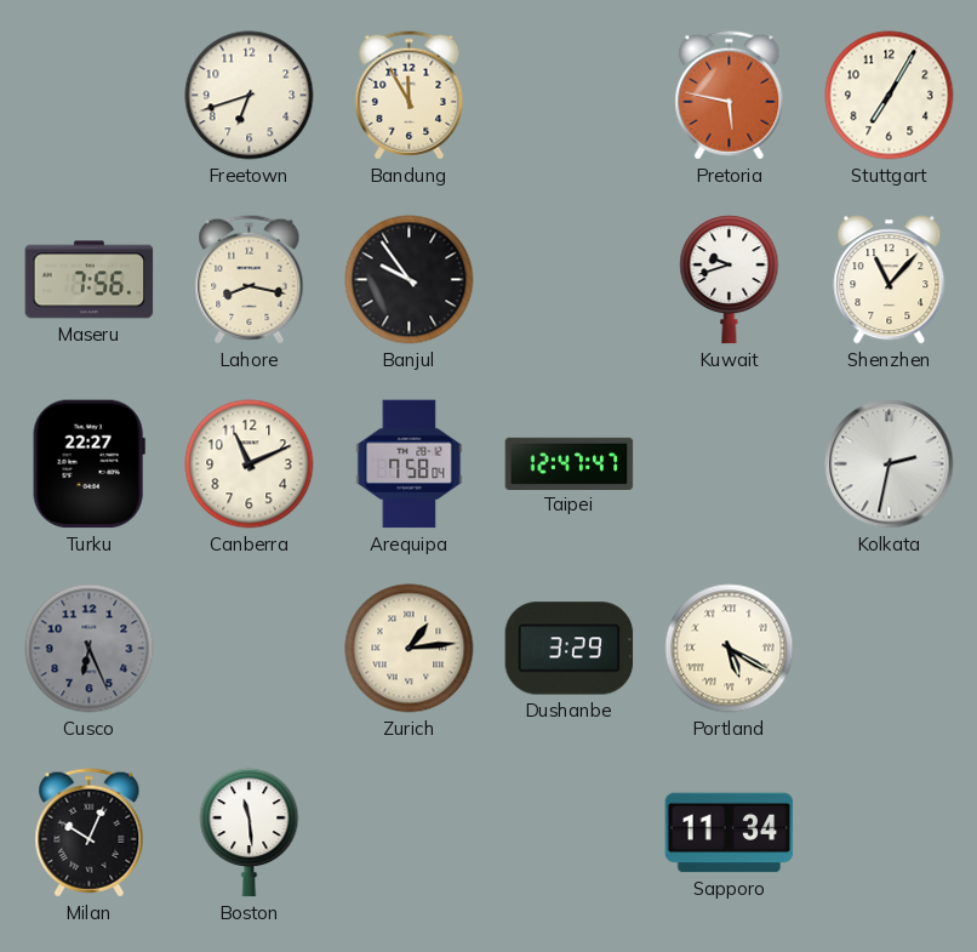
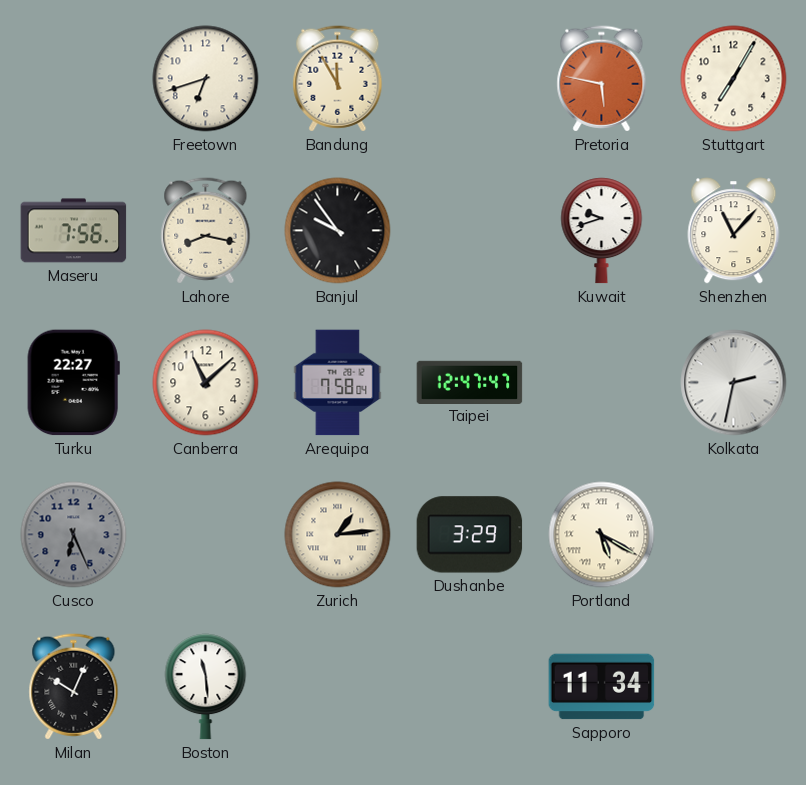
Canberra: 11:11 -> 11:08
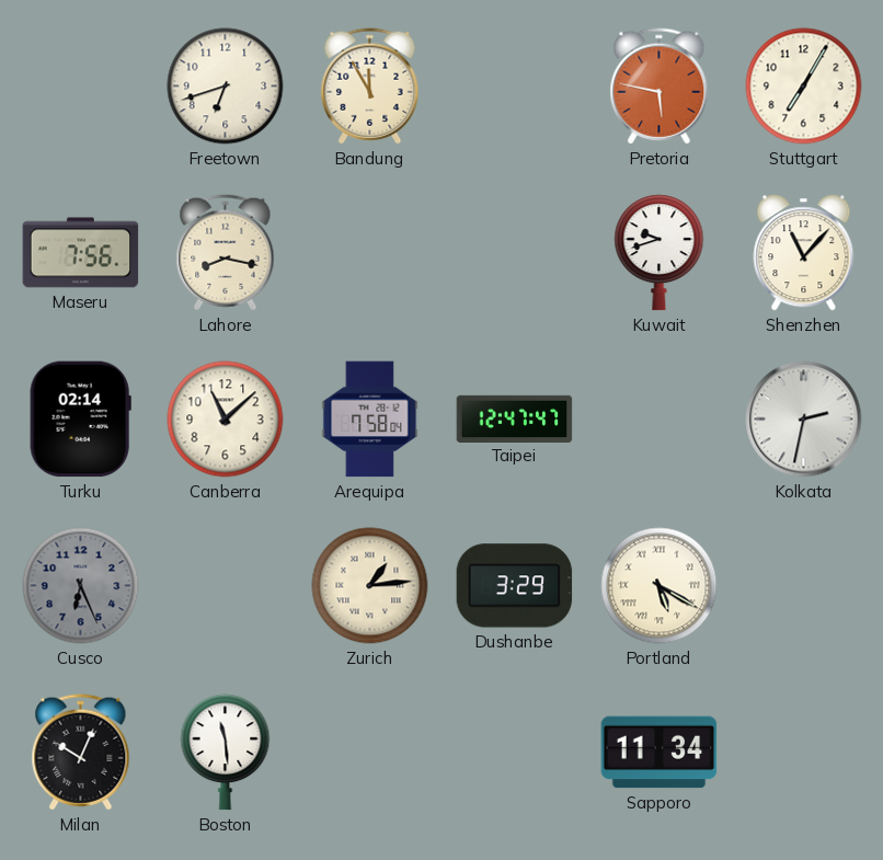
Banjul: 9:54 -> none
Turku: 22:27 -> 02:14
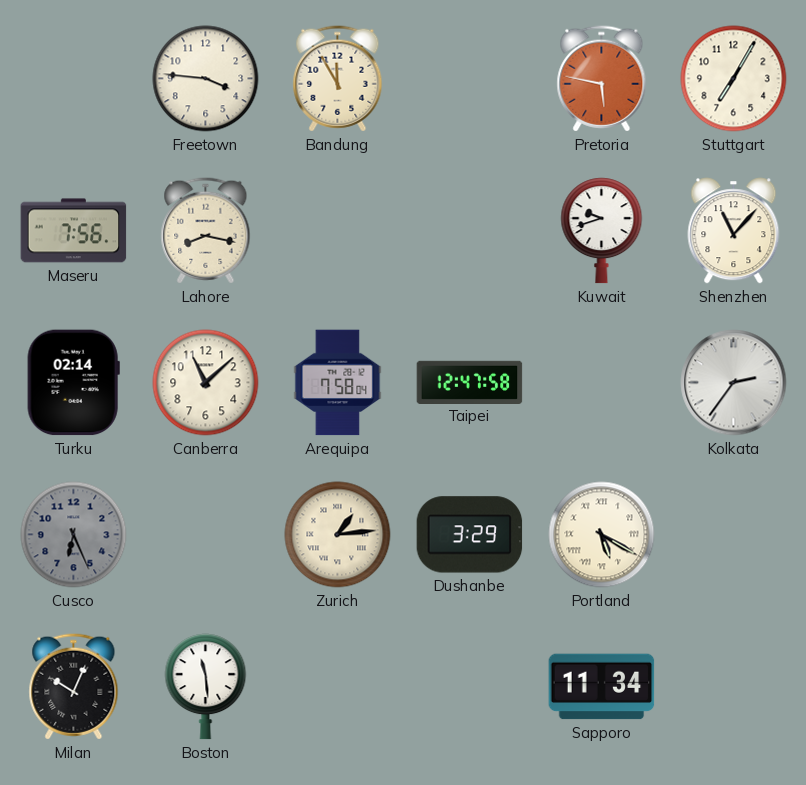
Freetown: 6:42 -> 3:46
Taipei: 12:47:47 -> 12:47:58
Kolkata: 2:32 -> 2:36
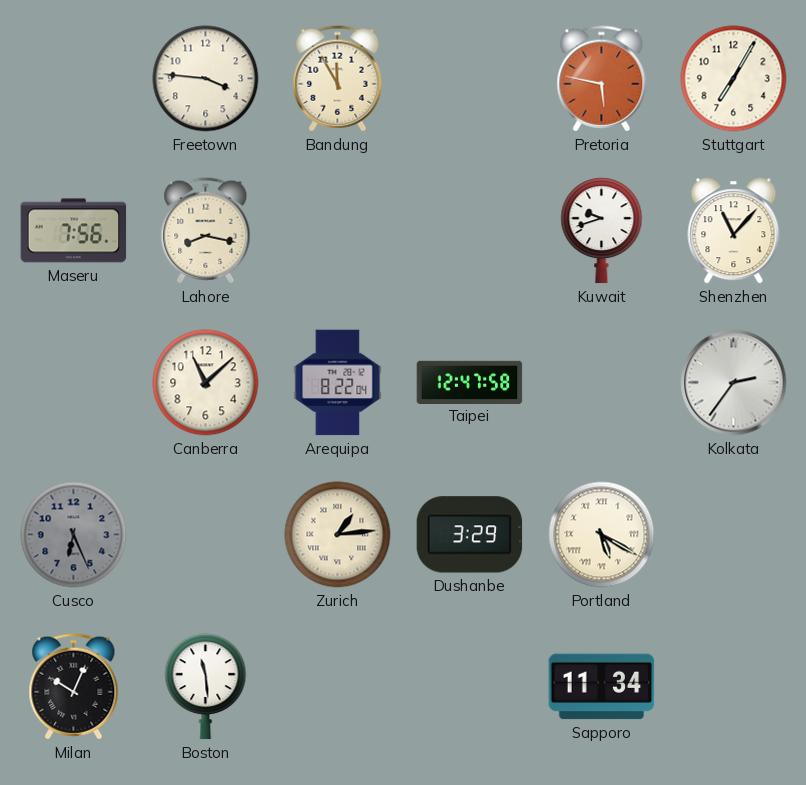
Turku: 02:14 -> none
Arequipa: 7:58 -> 8:22
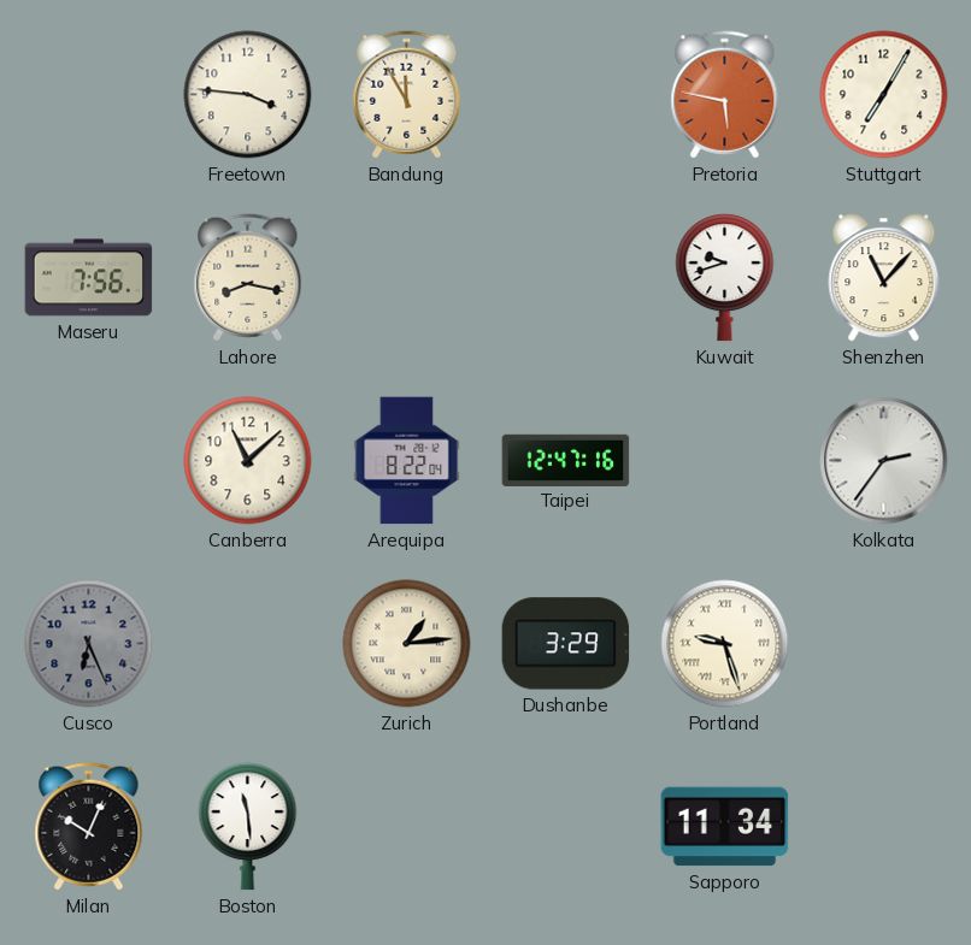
Taipei: 12:47:58 -> 12:47:16
Portland: 5:20 -> 9:27
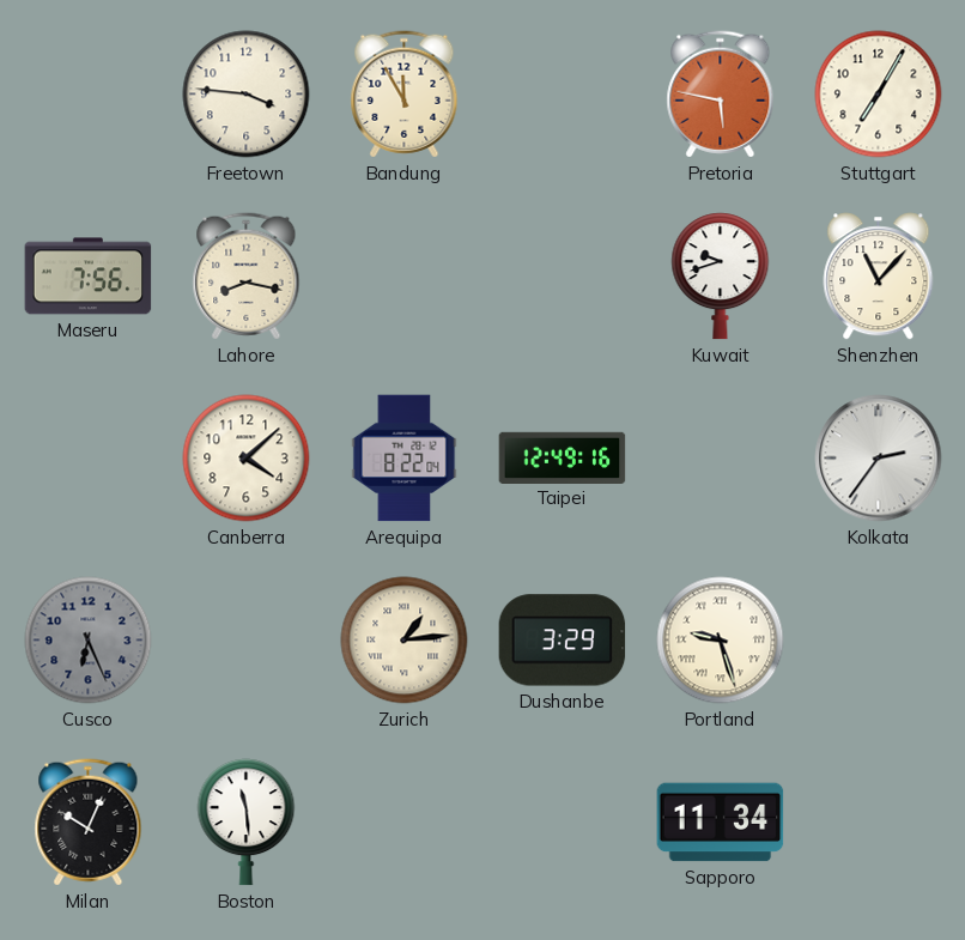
Canberra: 11:08 -> 4:08
Taipei: 12:47 -> 12:49
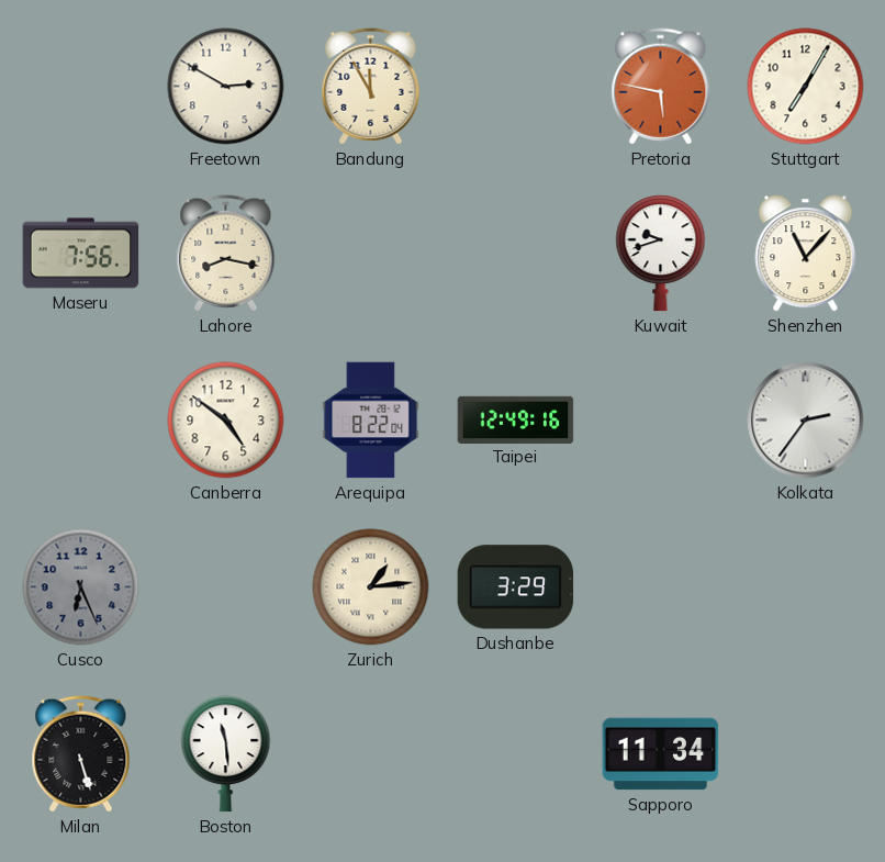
Freetown: 3:46 -> 2:50
Canberra: 4:08 -> 4:51
Portland: 9:27 -> none
Milan: 10:04 -> 5:27
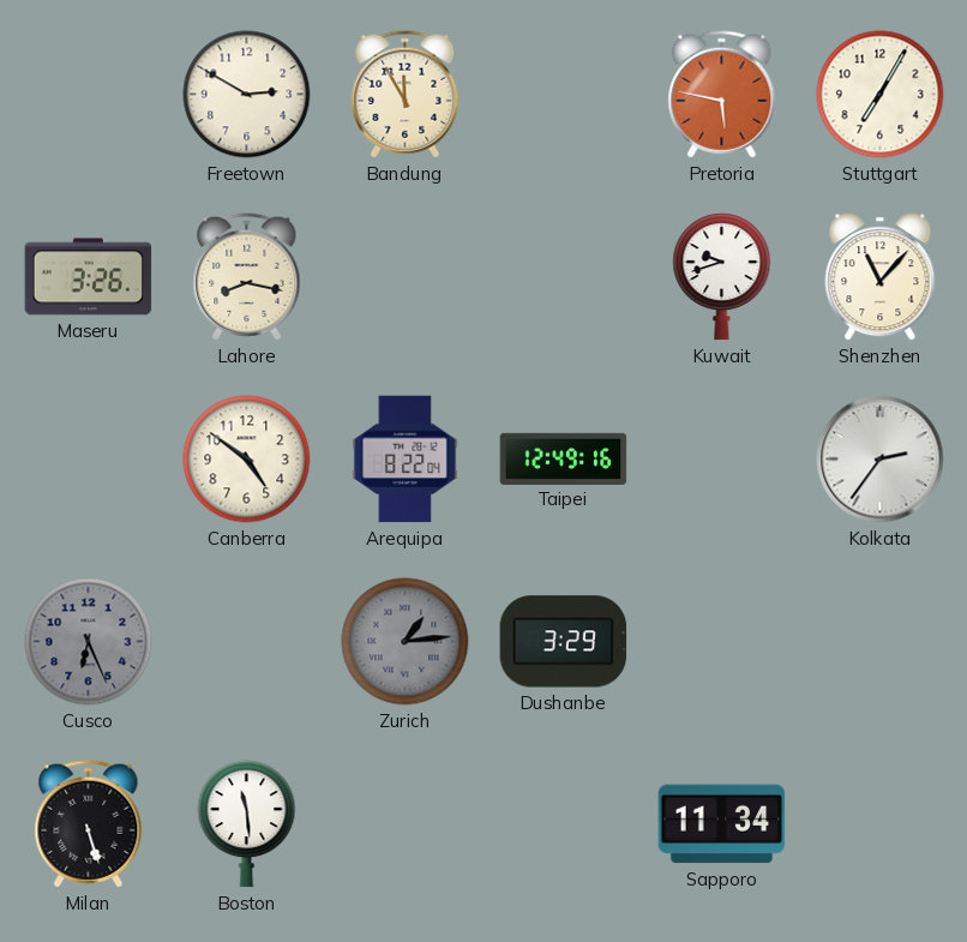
Maseru: 7:56 -> 3:26
Zurich dial: cream -> grey
